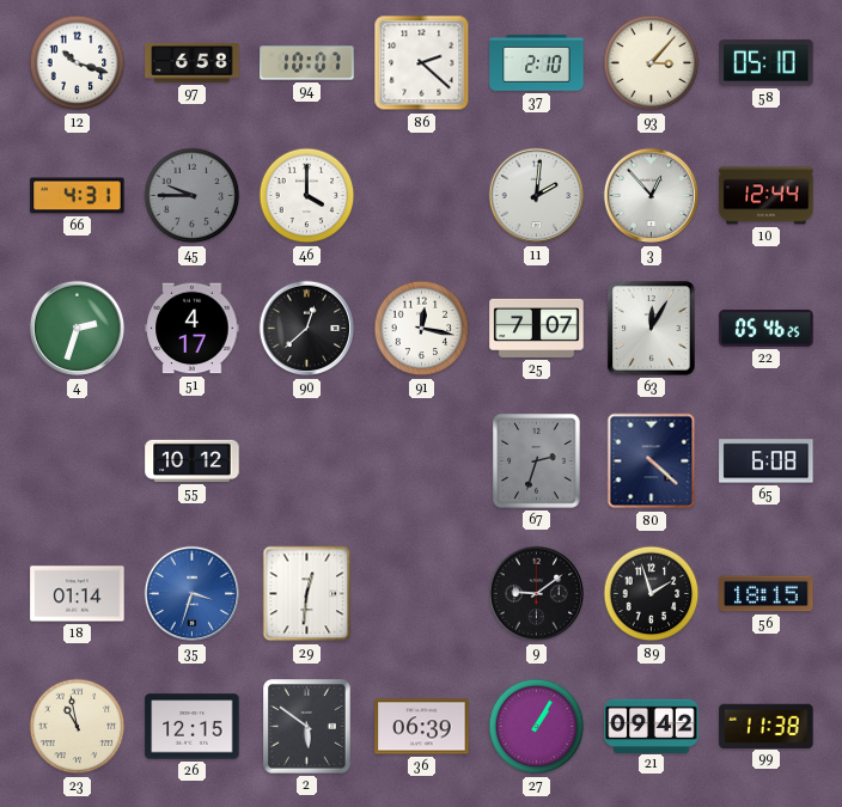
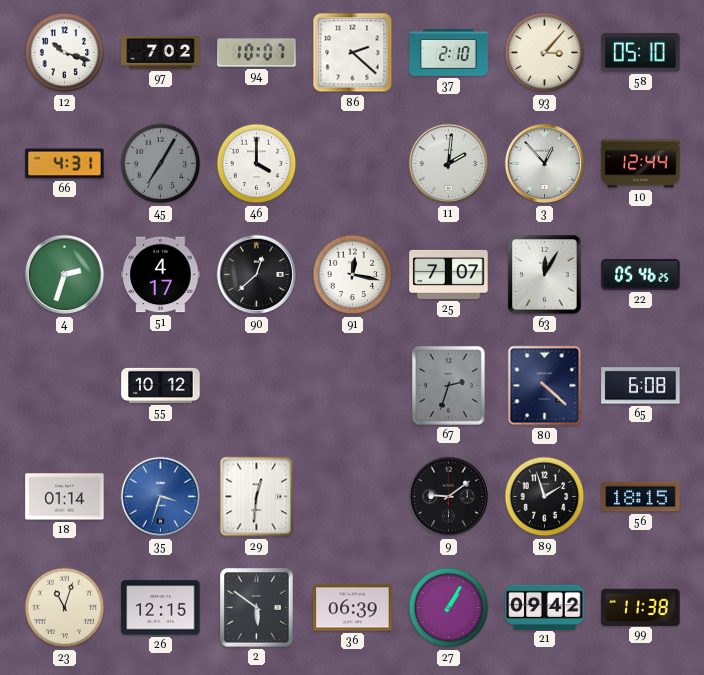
97: 6:58 -> 7:02
45: 9:45 -> 7:05
23: 10:58 -> 11:03
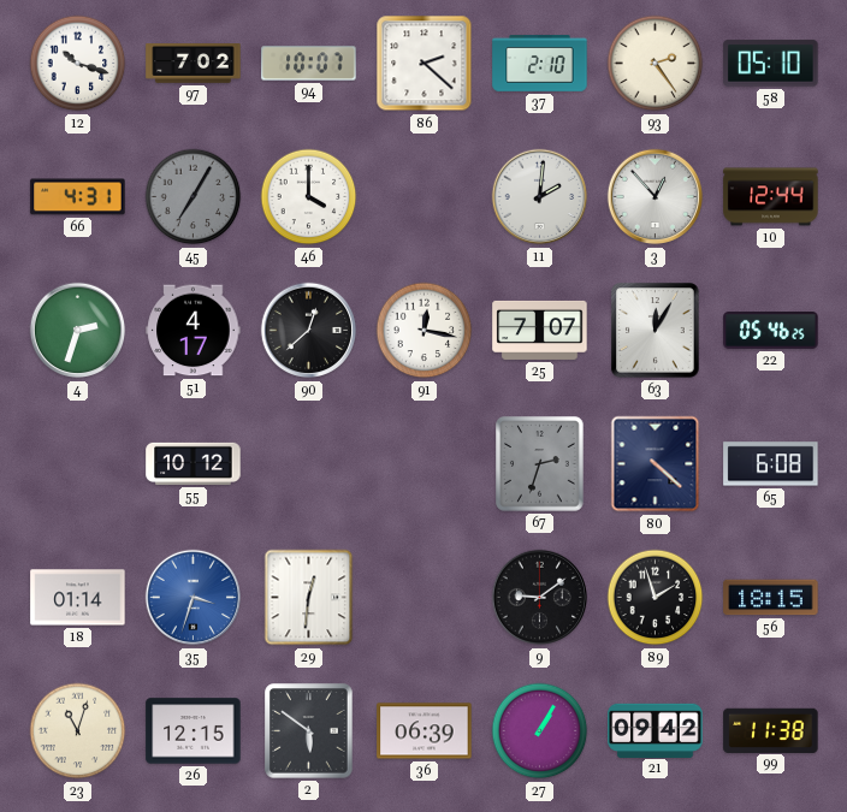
93: 3:07 -> 2:24
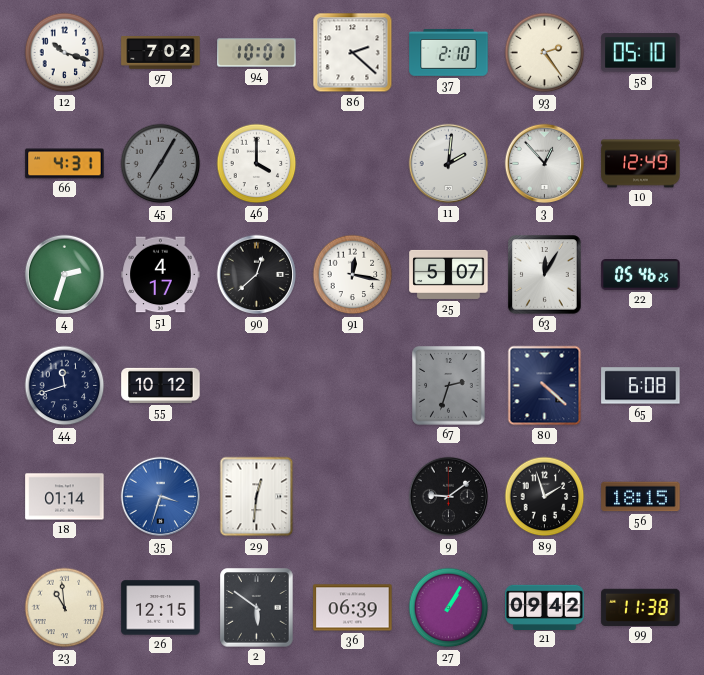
10: 12:44 -> 12:49
25: 7:07 -> 5:07
44: none -> 11:42
23: 11:03 -> 10:59
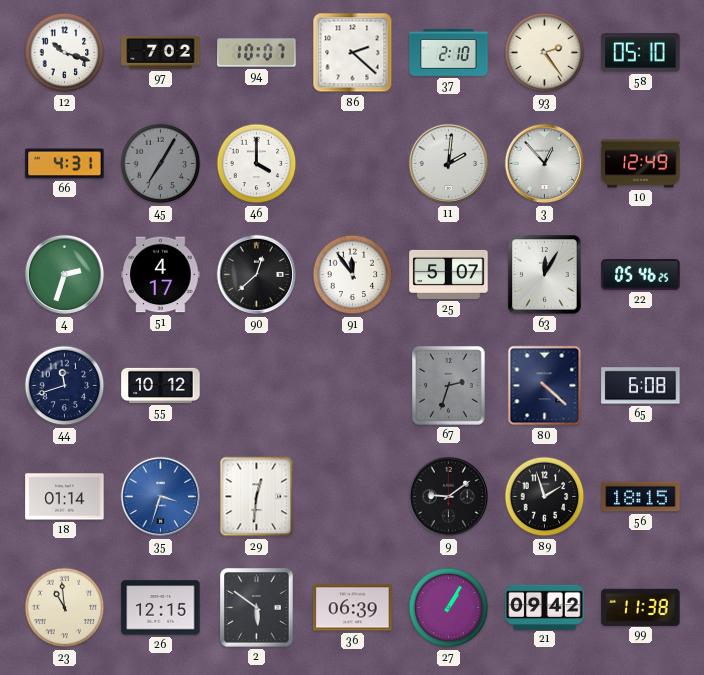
91: 12:17 -> 11:54
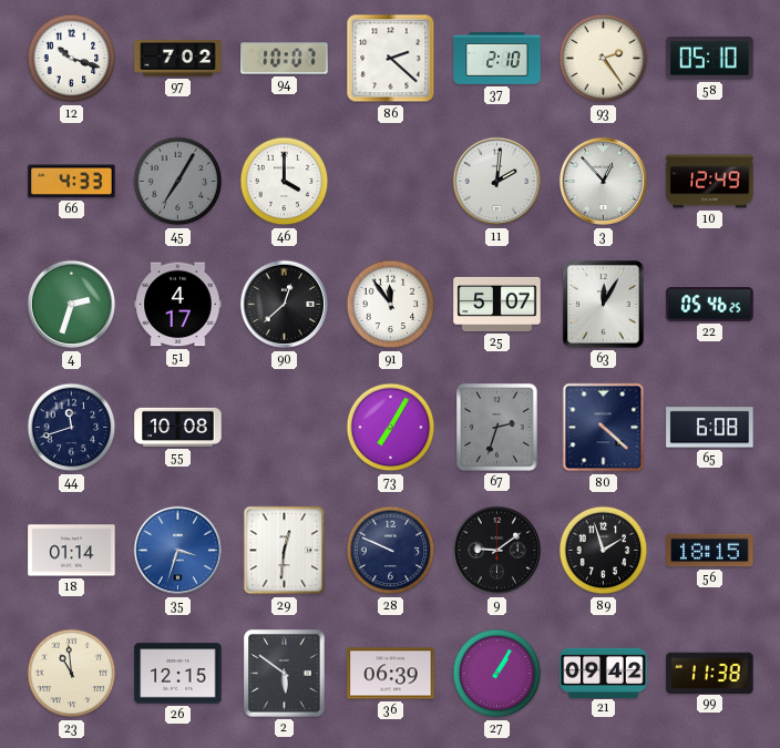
66: 4:31 -> 4:33
55: 10:12 -> 10:08
73: none -> 7:05
28: none -> 9:49
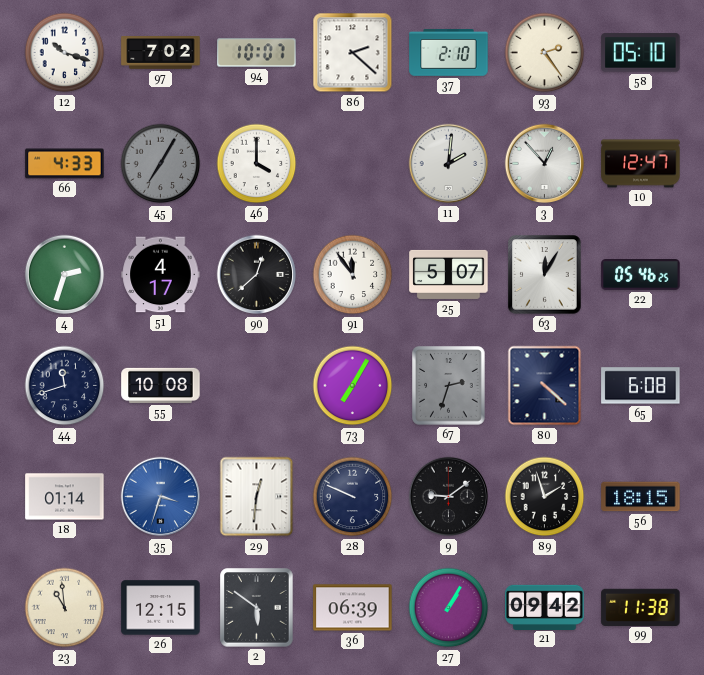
10: 12:49 -> 12:47
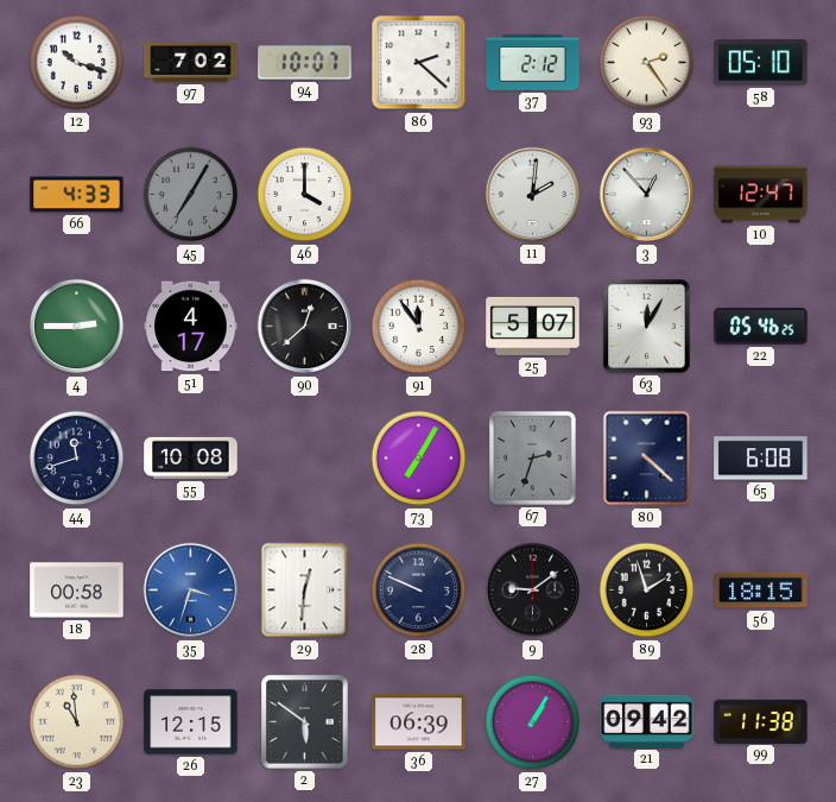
37: 2:10 -> 2:12
4: 2:33 -> 2:45
18: 01:14 -> 00:58
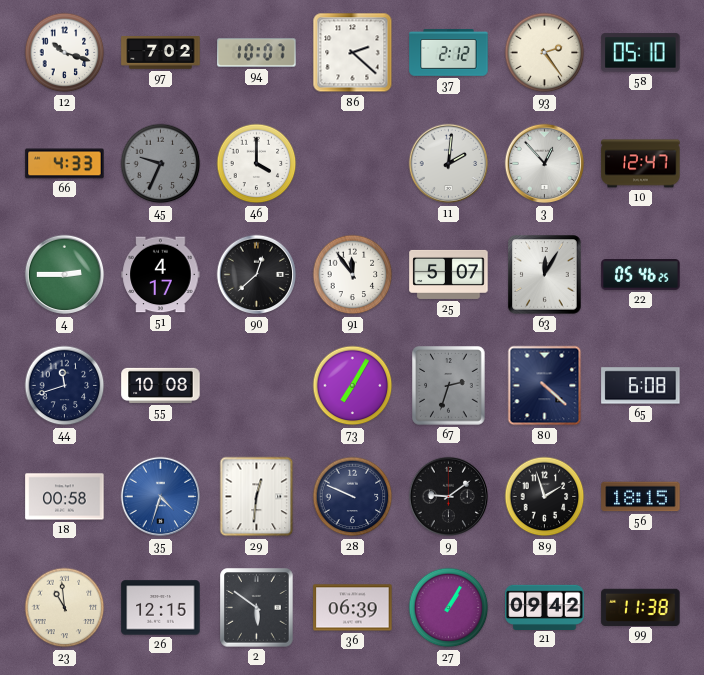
45: 7:05 -> 9:34
35: 3:33 -> 4:33
